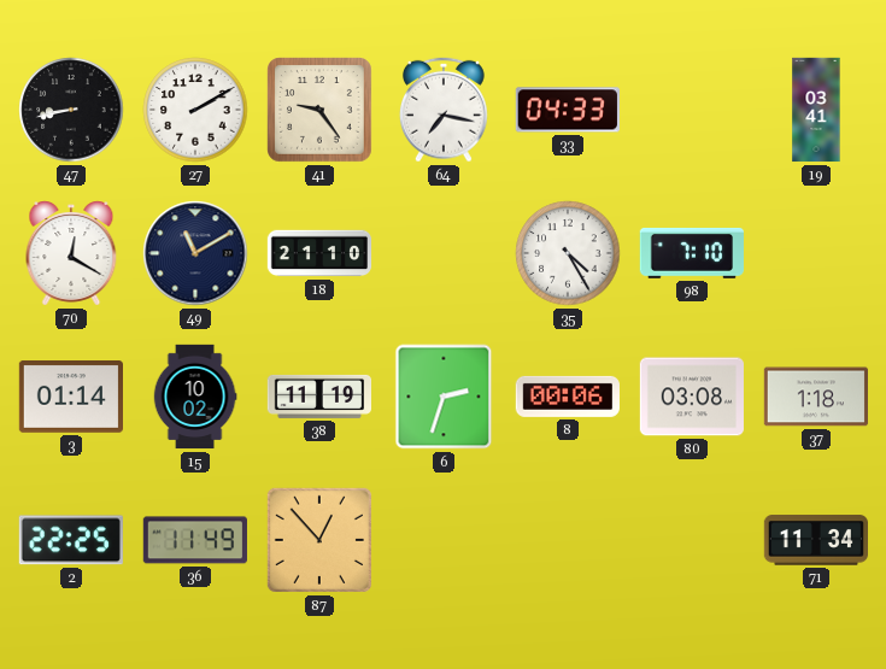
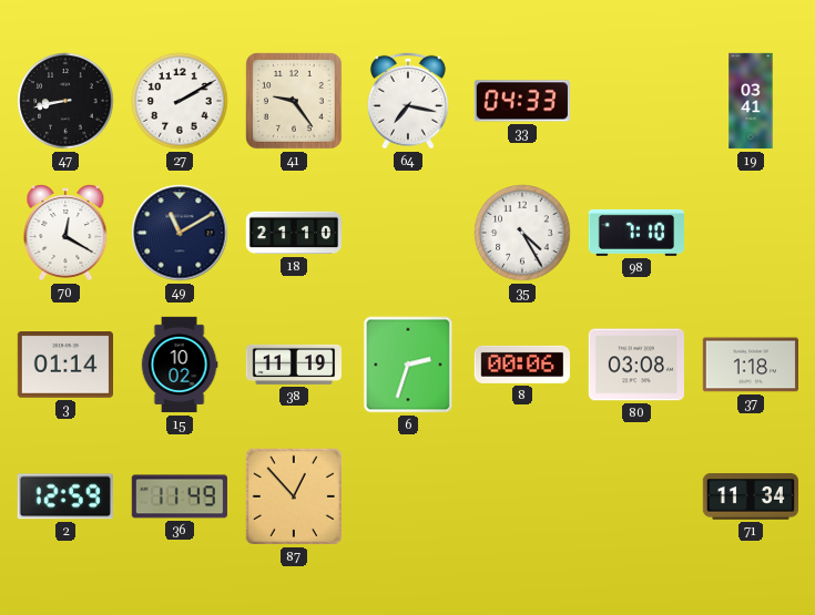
2: 22:25 -> 12:59
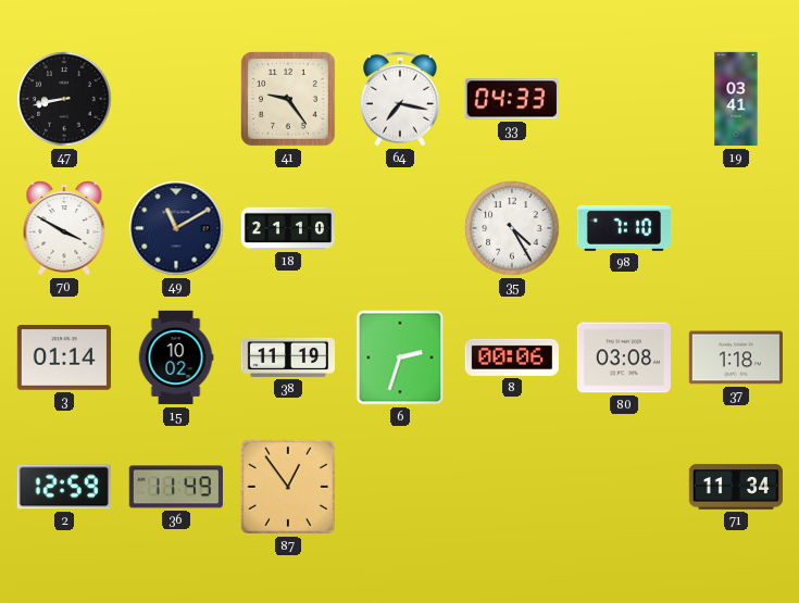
27: 2:10 -> none
70: 12:20 -> 3:50
87: 12:53 -> 12:54
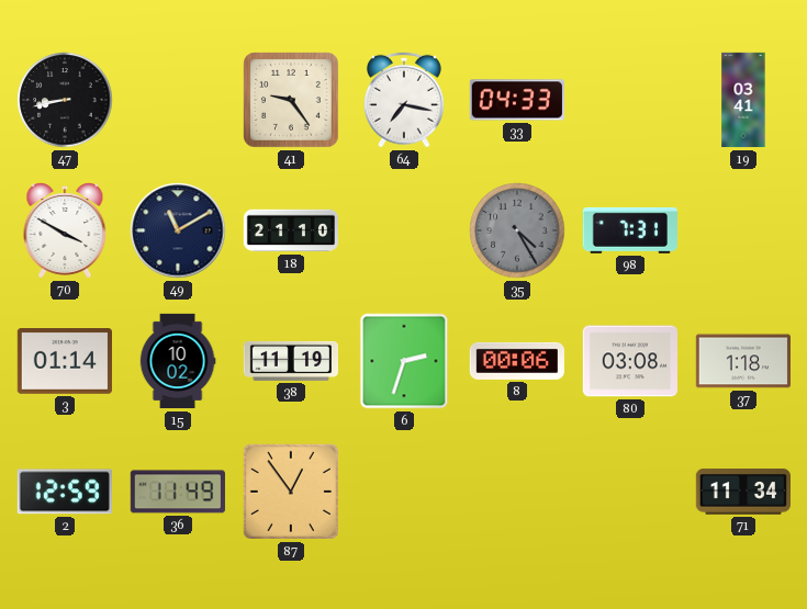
35 dial: white -> grey
98: 7:10 -> 7:31
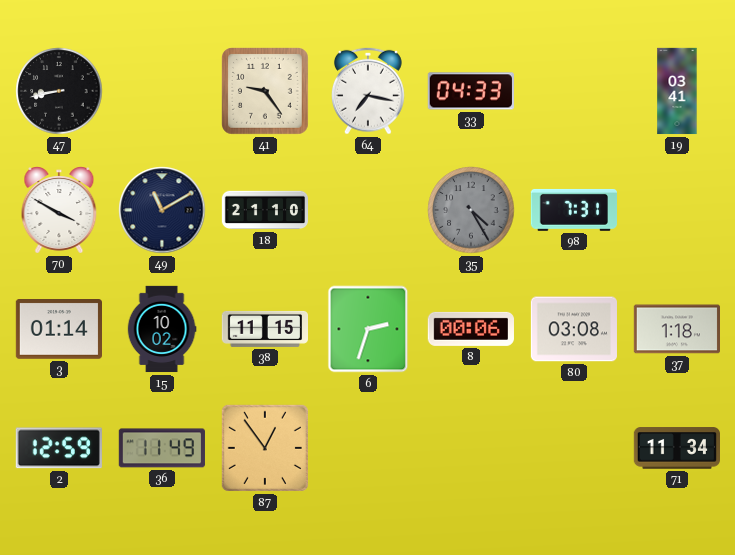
38: 11:19 -> 11:15
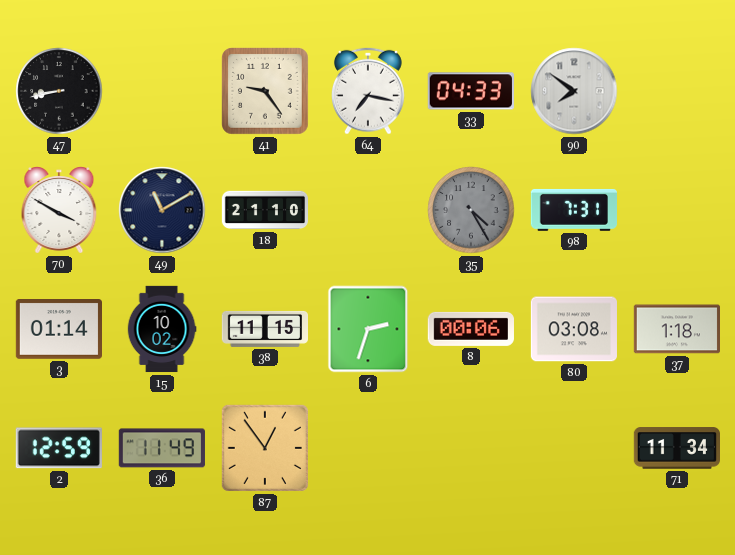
90: none -> 7:51
19: 03:41 -> none
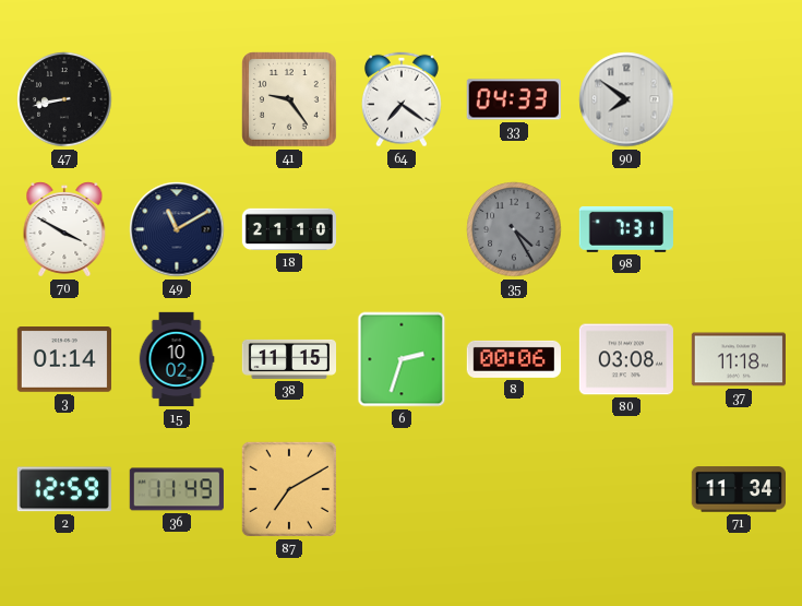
64: 7:17 -> 7:21
37: 1:18 -> 11:18
87: 12:54 -> 7:10
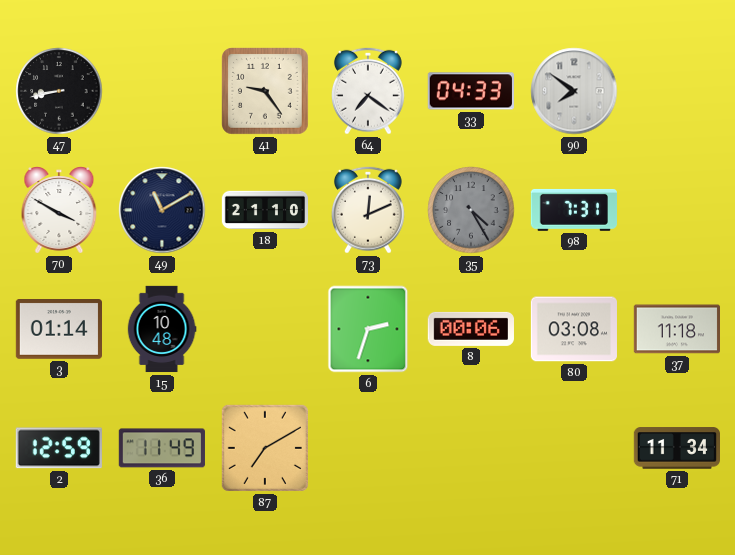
73: none -> 12:11
15: 10:02 -> 10:48
38: 11:15 -> none
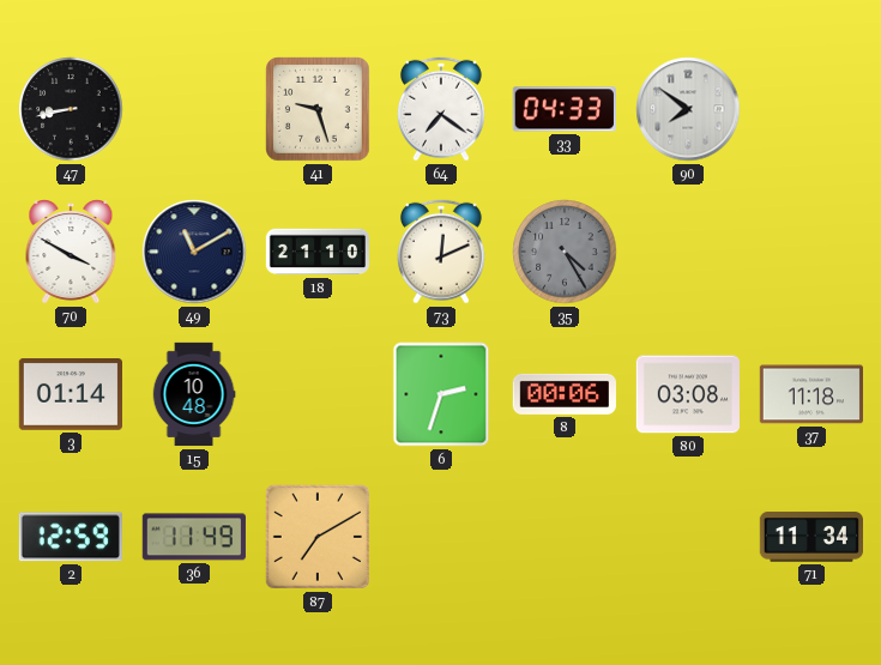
41: 9:24 -> 9:27
98: 7:31 -> none
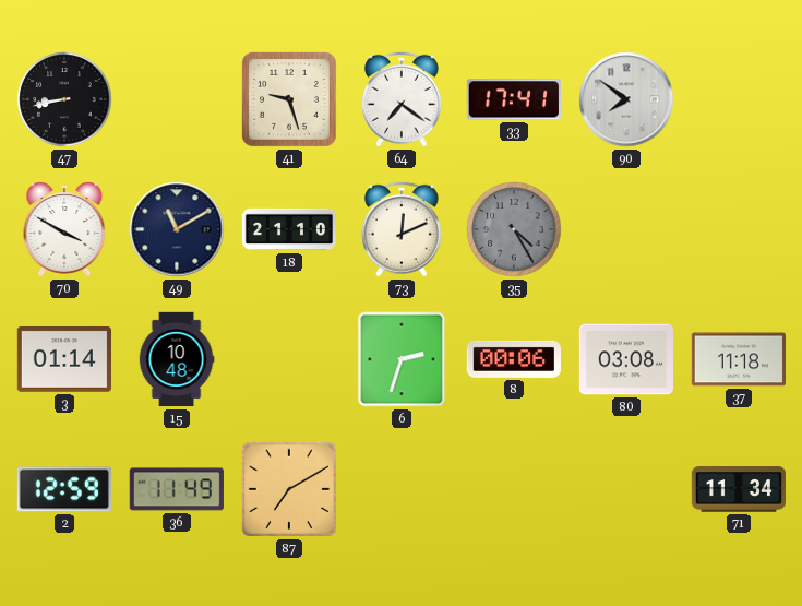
33: 04:33 -> 17:41
